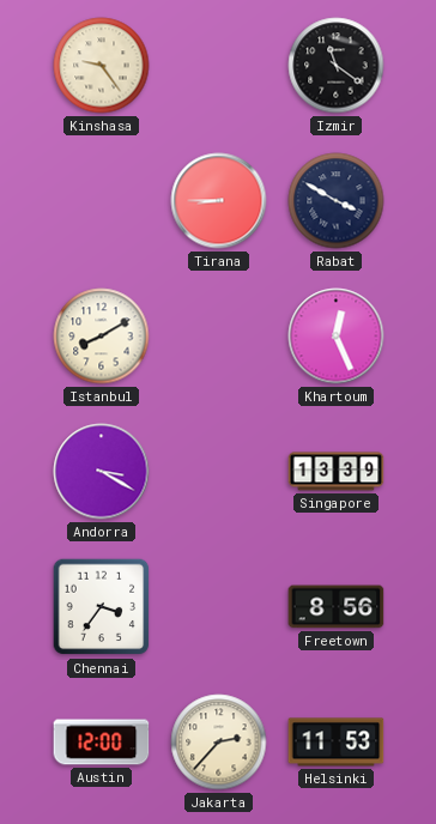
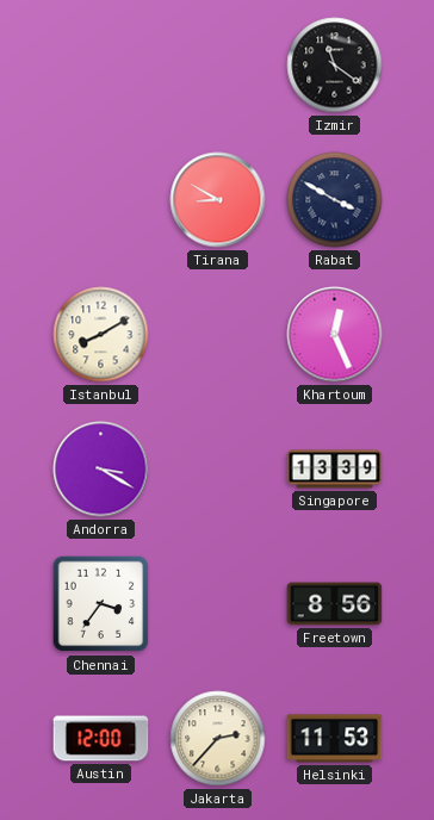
Kinshasa: 9:24 -> none
Tirana: 8:45 -> 8:50
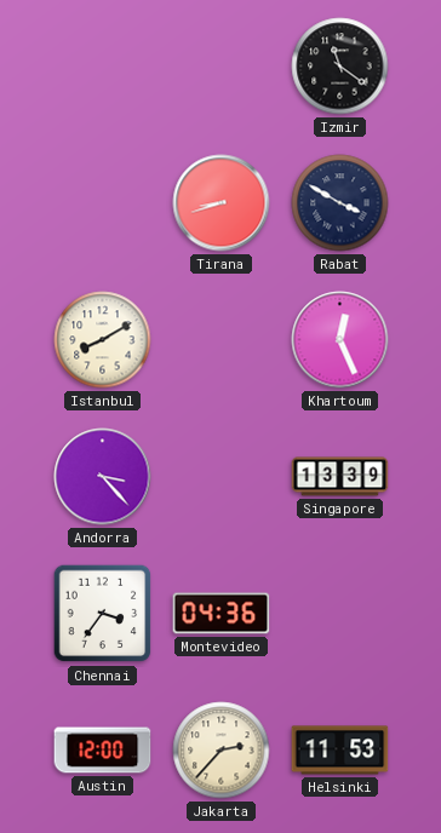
Tirana: 8:50 -> 8:42
Andorra: 3:20 -> 3:23
Montevideo: none -> 04:36
Freetown: 8:56 -> none
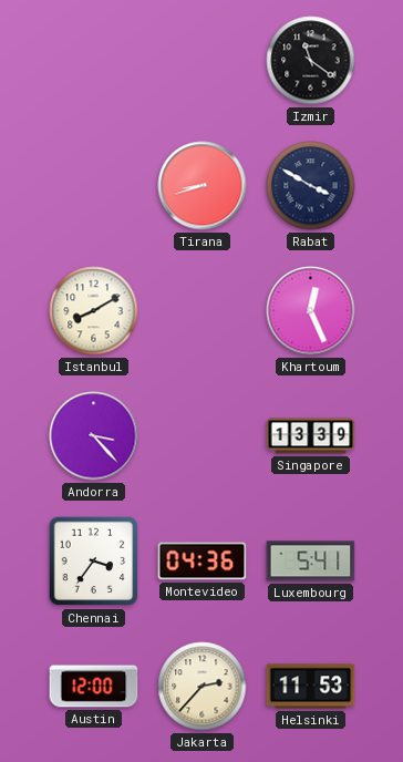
Luxembourg: none -> 5:41
